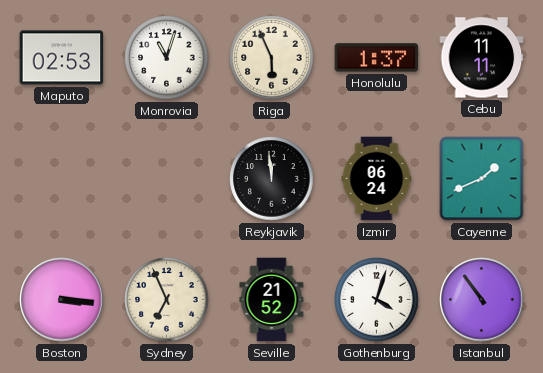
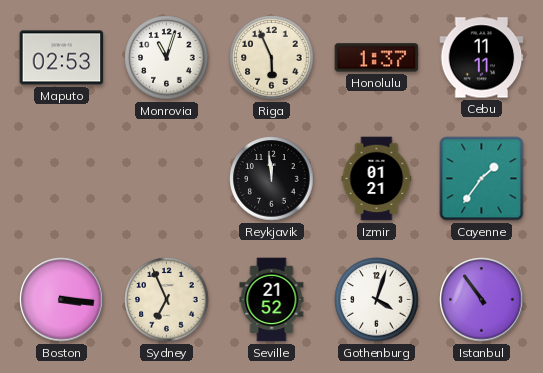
Izmir: 06:24 -> 01:21
Cayenne: 1:41 -> 1:36
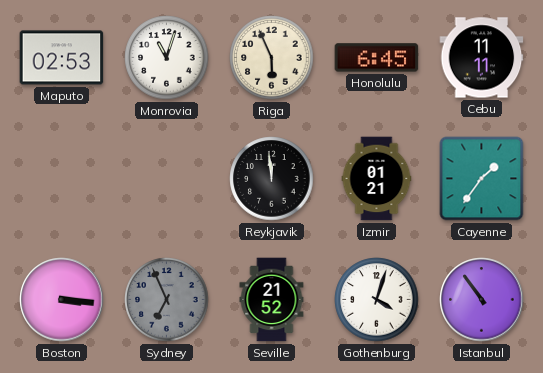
Honolulu: 1:37 -> 6:45
Sydney dial: cream -> grey
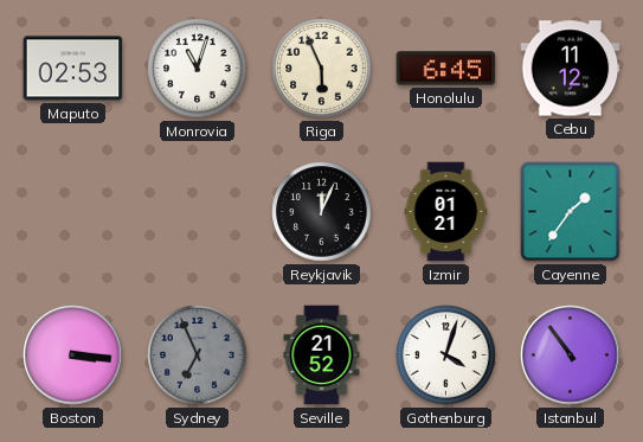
Cebu: 11:11 -> 11:12
Reykjavik: 11:59 -> 12:04
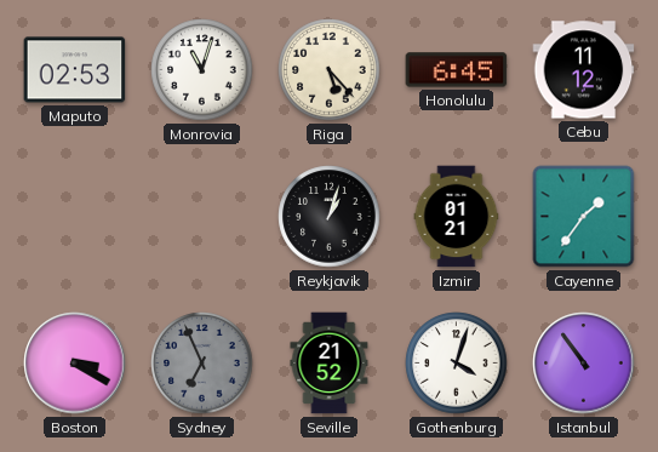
Riga: 5:56 -> 5:23
Reykjavik: 12:04 -> 1:03
Boston: 3:16 -> 3:20
